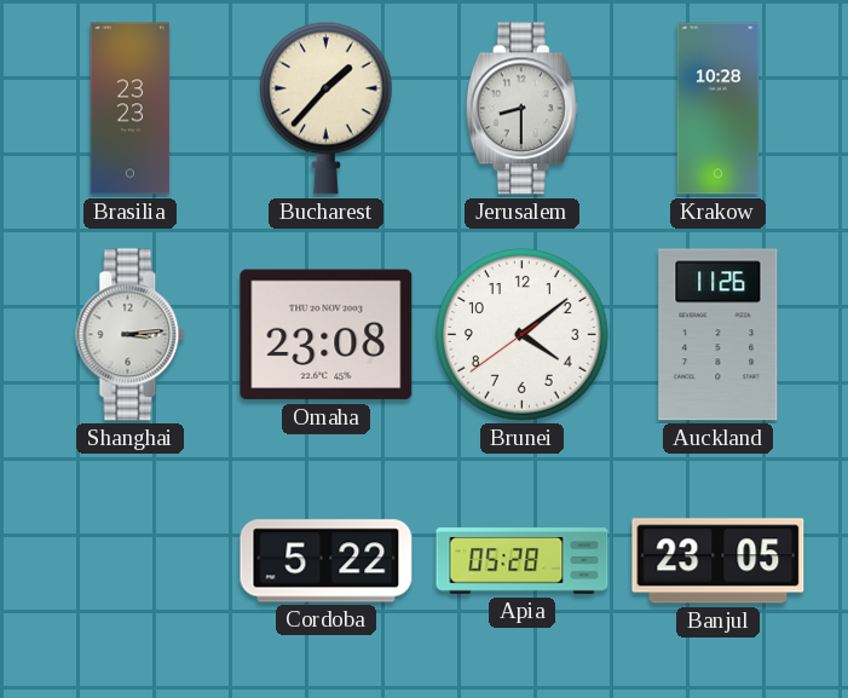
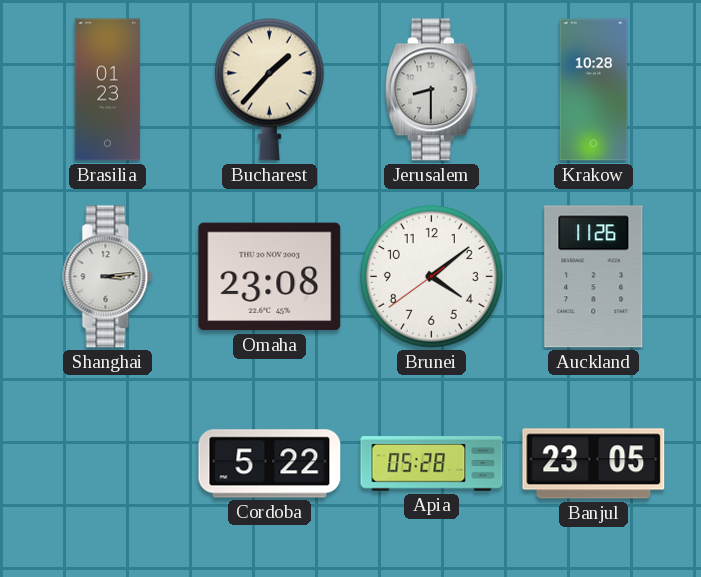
Brasilia: 23:23 -> 01:23
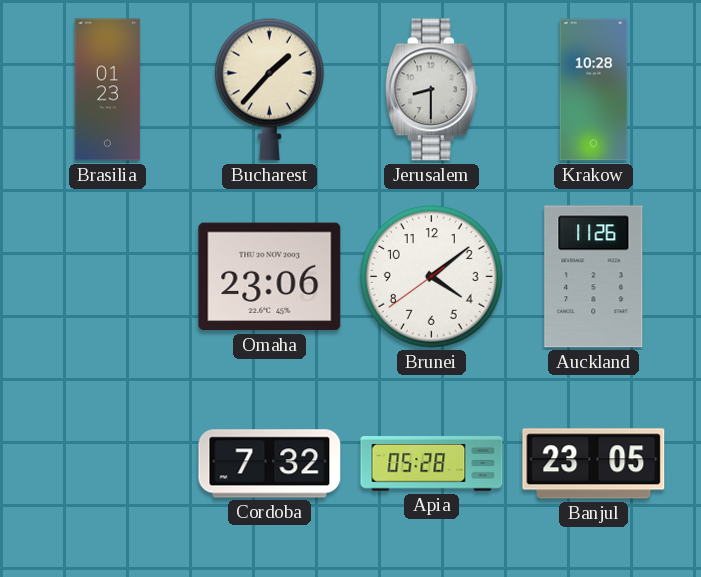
Shanghai: 3:14 -> none
Omaha: 23:08 -> 23:06
Cordoba: 5:22 -> 7:32
